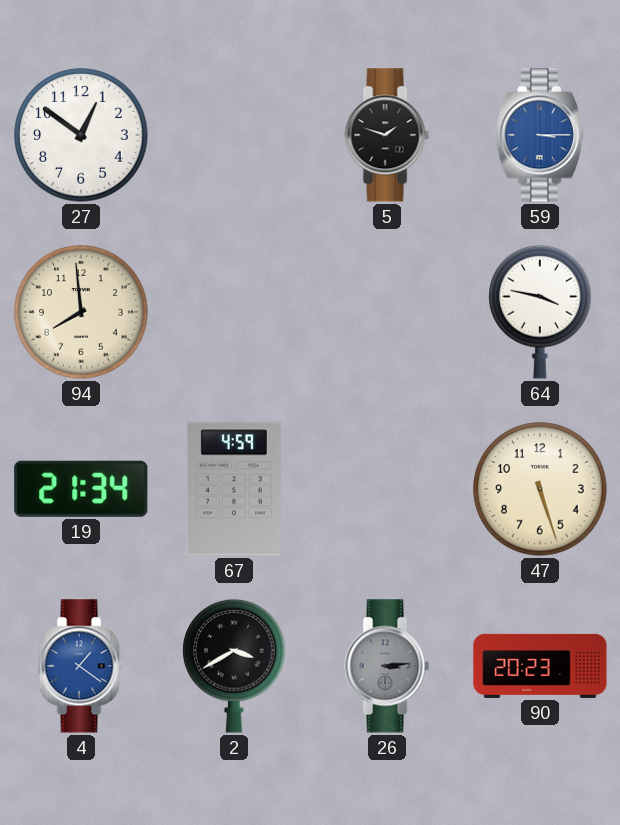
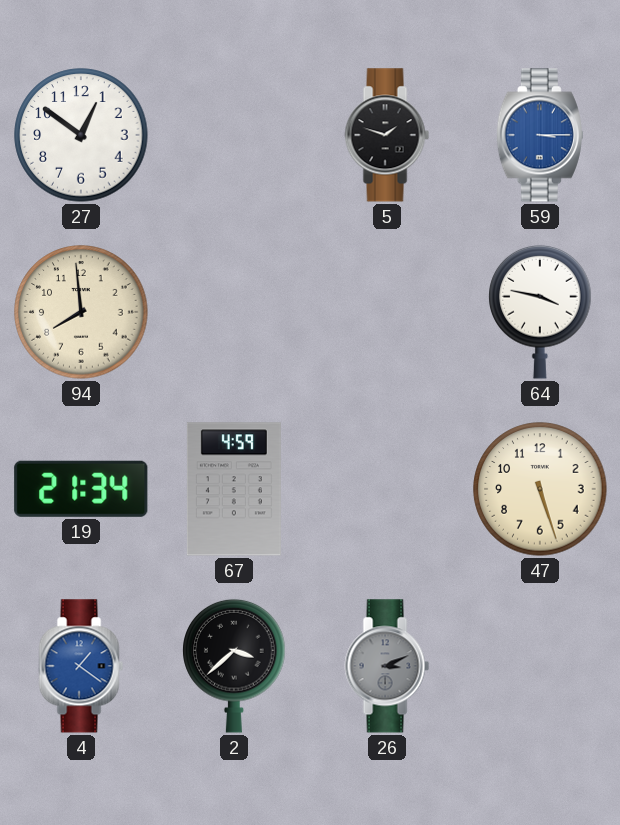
2: 3:40 -> 3:38
26: 3:14 -> 3:11
90: 20:23 -> none
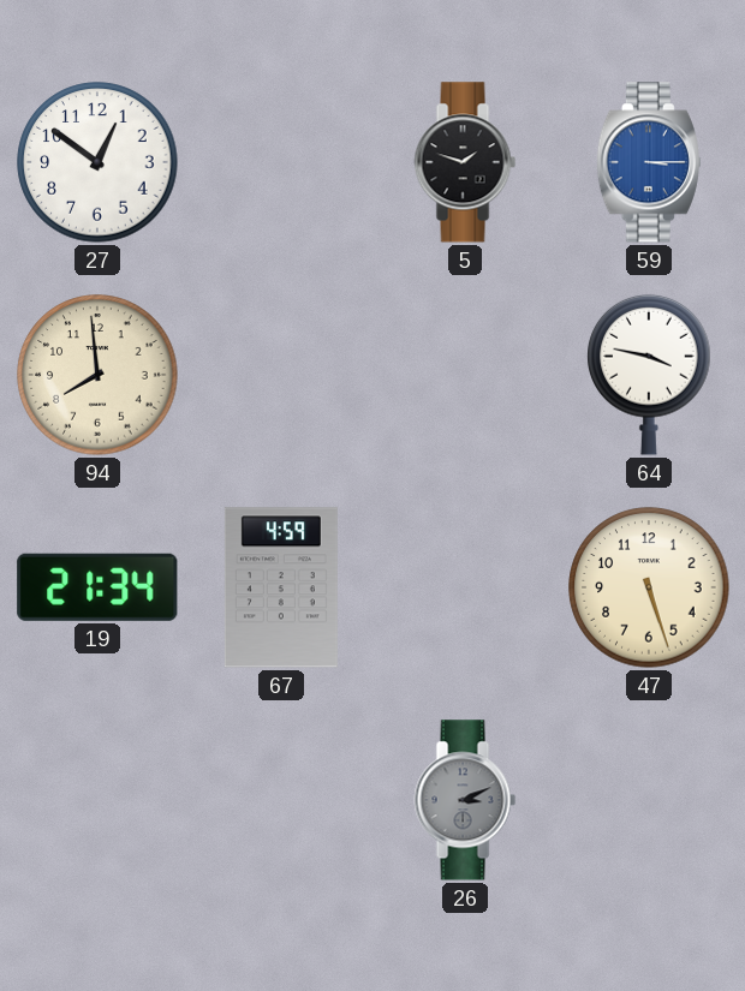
4: 1:21 -> none
2: 3:38 -> none
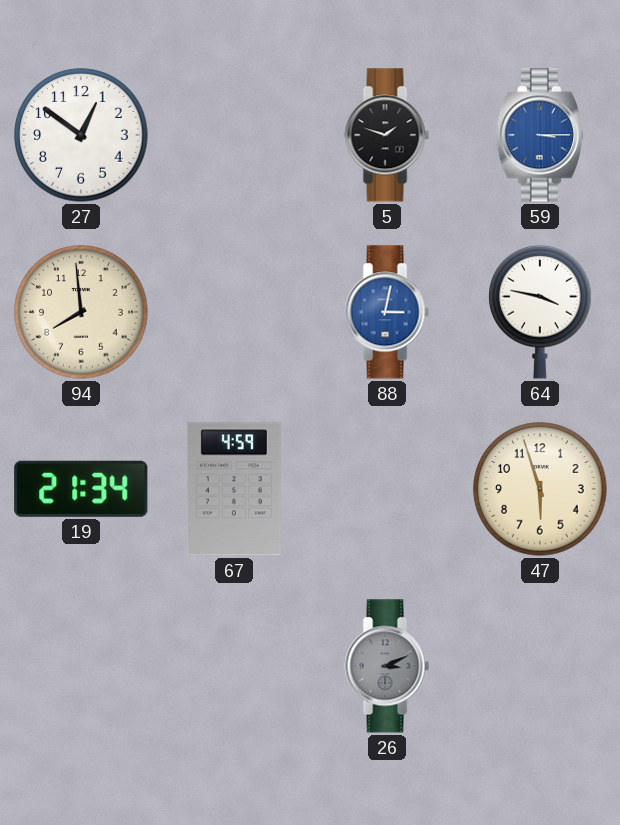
88: none -> 3:02
47: 5:27 -> 5:57
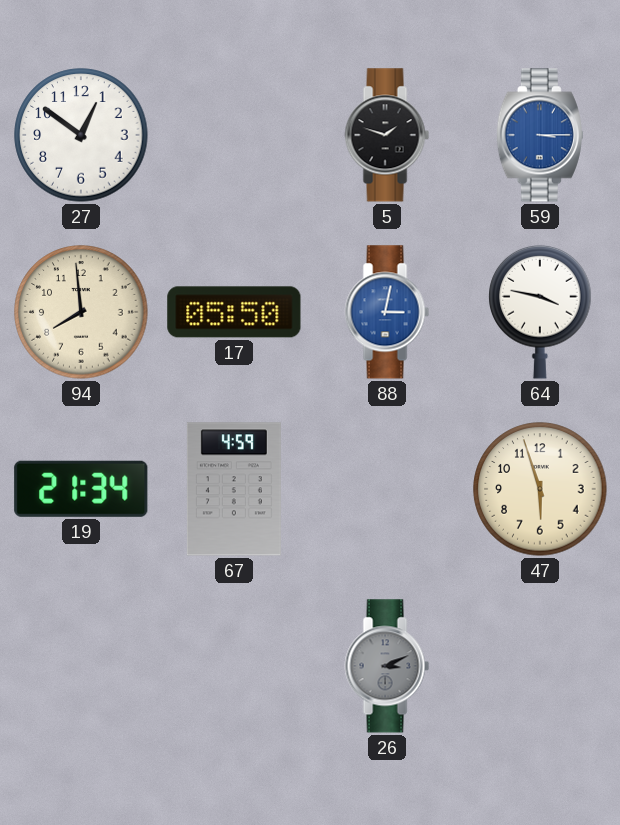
17: none -> 05:50
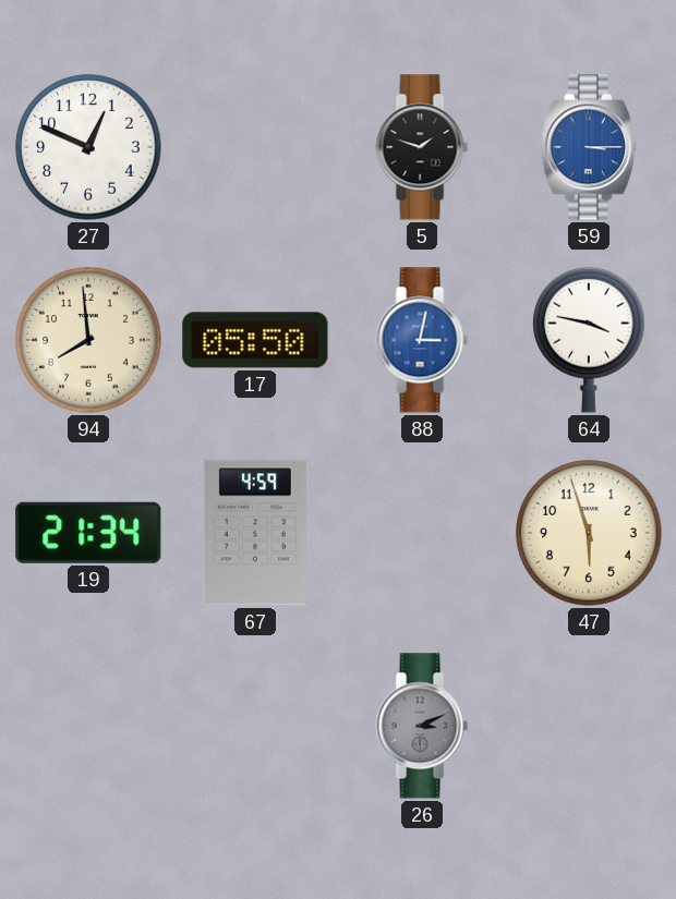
27: 12:51 -> 12:49
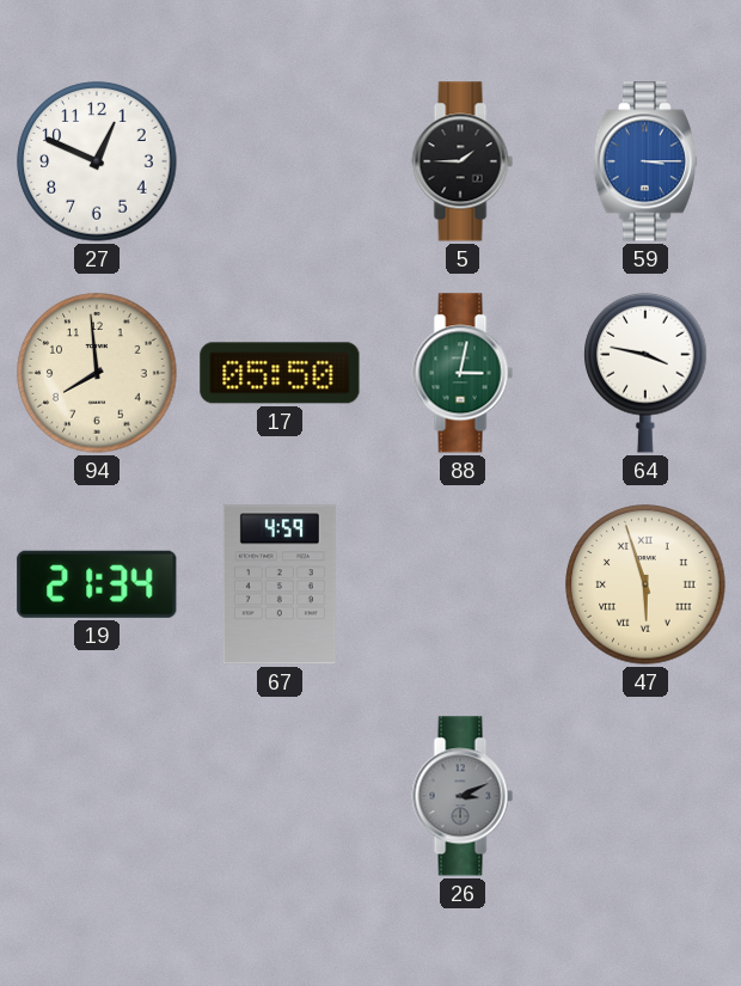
5: 1:48 -> 1:45
88 dial: blue -> green
47 numerals: Arabic -> Roman
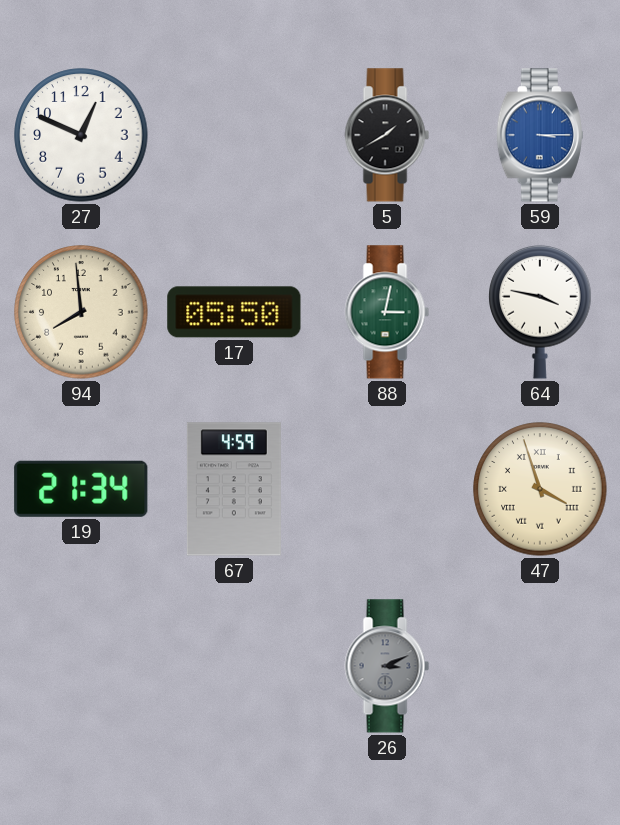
5: 1:45 -> 1:40
47: 5:57 -> 3:57
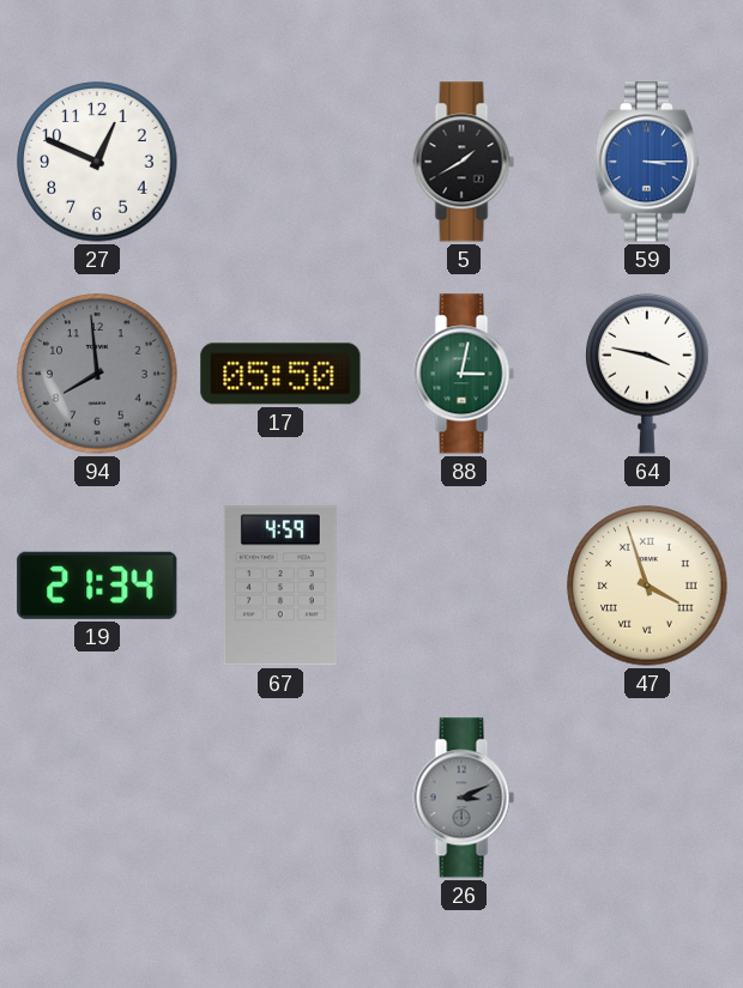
94 dial: cream -> grey
